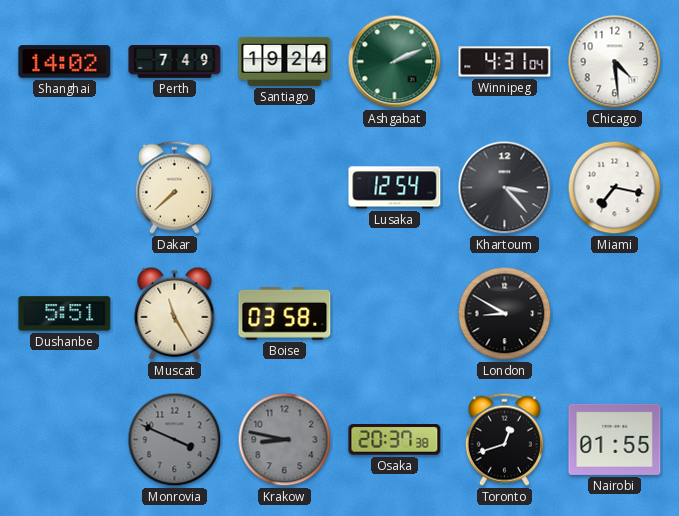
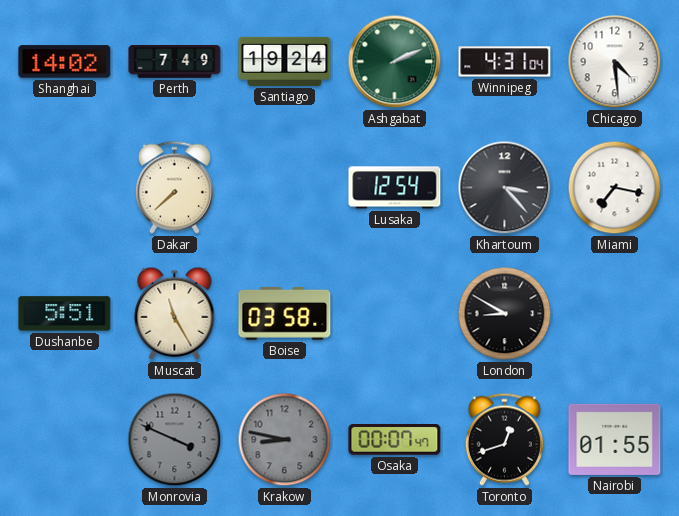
Osaka: 20:37 -> 00:07
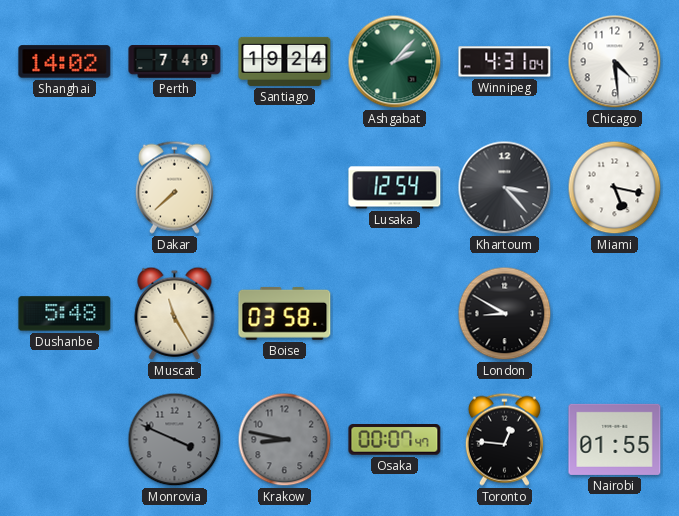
Ashgabat: 2:11 -> 2:07
Miami: 7:17 -> 5:17
Dushanbe: 5:51 -> 5:48
Toronto: 12:42 -> 12:46
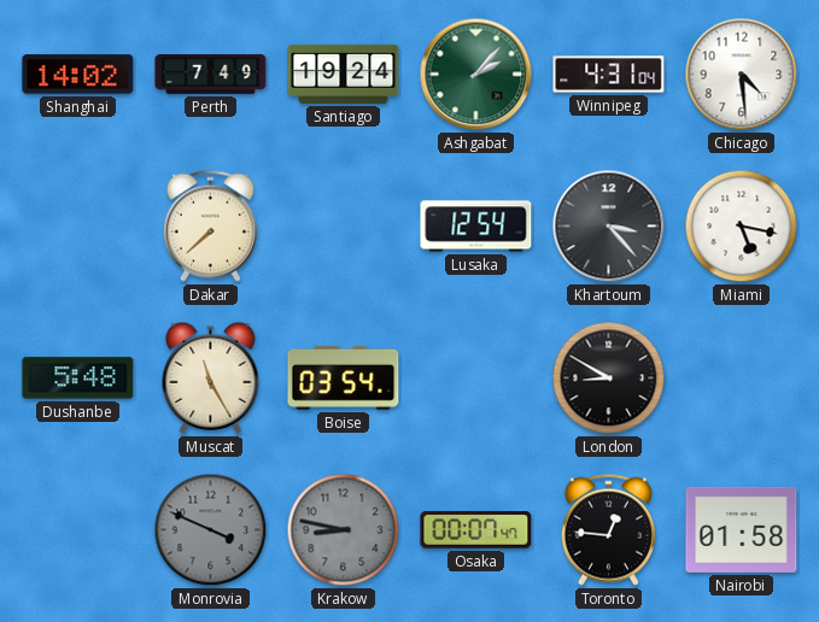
Boise: 03:58 -> 03:54
Nairobi: 01:55 -> 01:58
